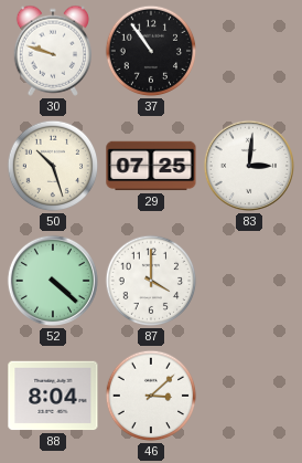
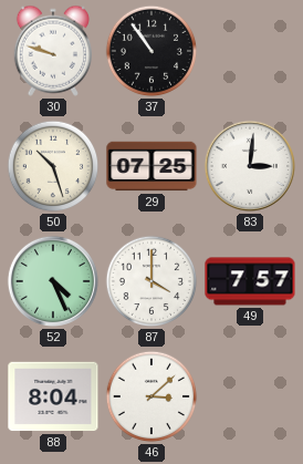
52: 4:22 -> 4:26
49: none -> 7:57
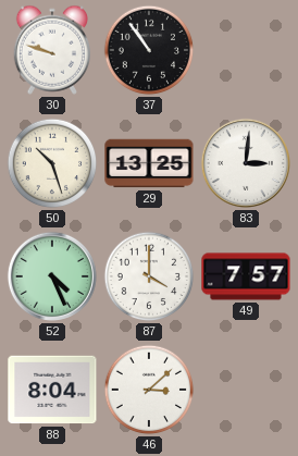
29: 07:25 -> 13:25
